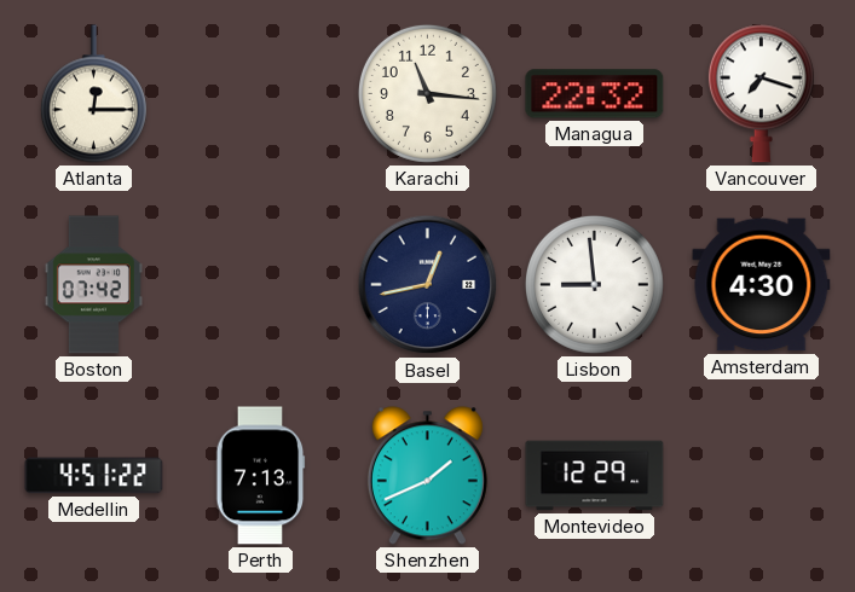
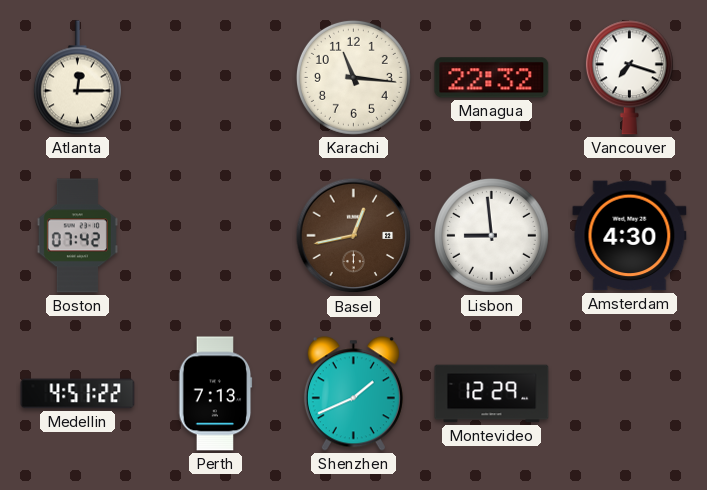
Basel dial: navy -> brown
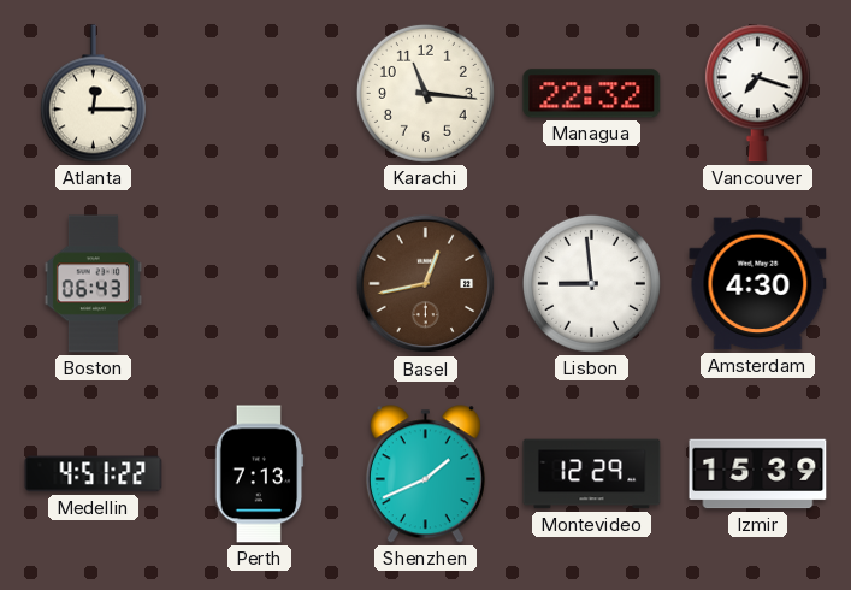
Boston: 07:42 -> 06:43
Izmir: none -> 15:39
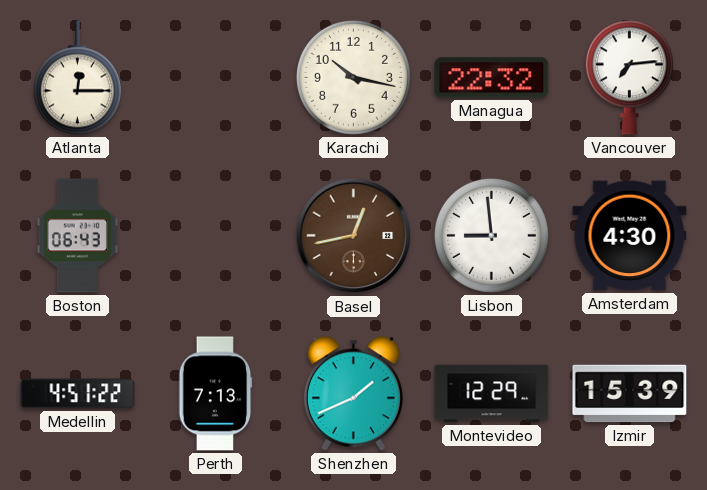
Karachi: 11:16 -> 10:17
Vancouver: 7:18 -> 7:14
